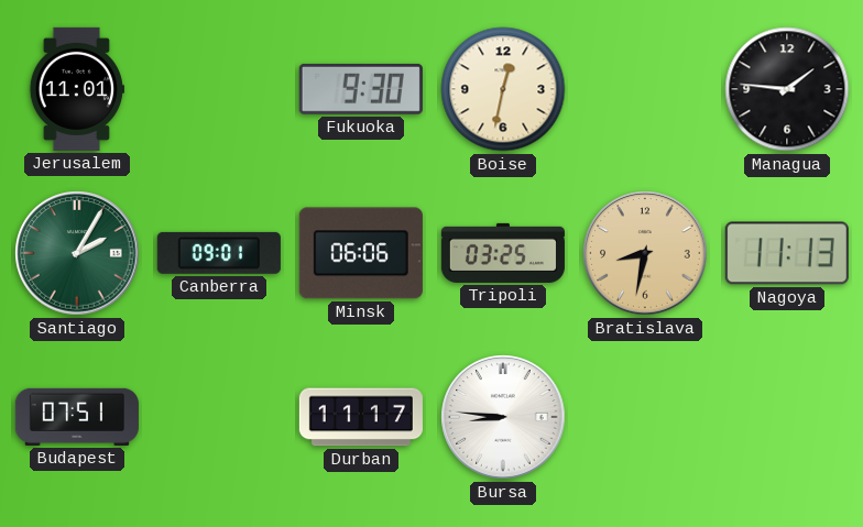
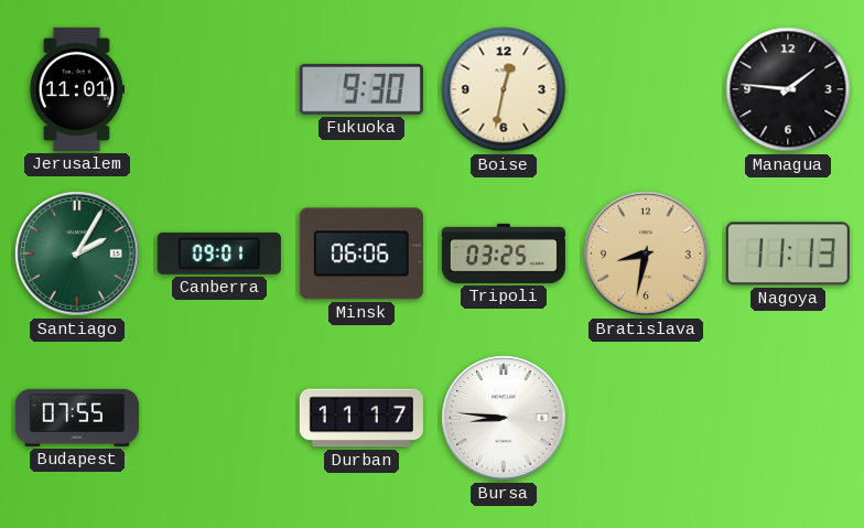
Budapest: 07:51 -> 07:55
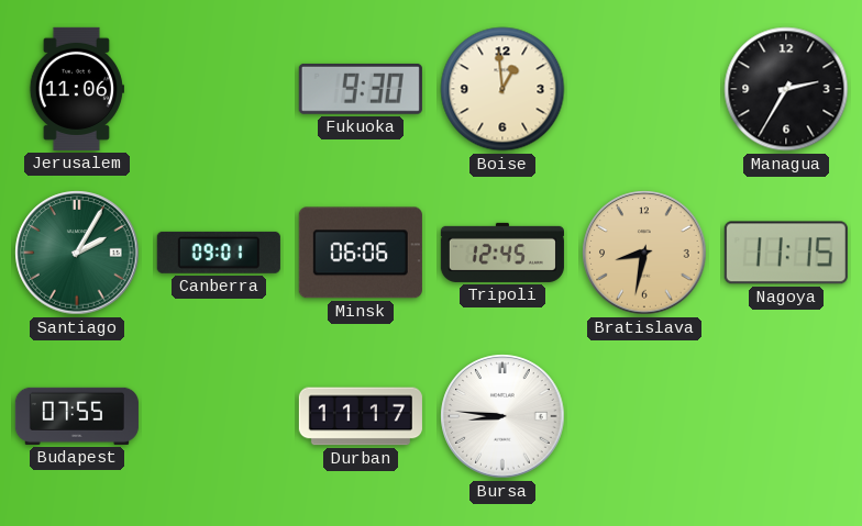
Jerusalem: 11:01 -> 11:06
Boise: 12:32 -> 12:59
Managua: 1:46 -> 2:35
Tripoli: 03:25 -> 12:45
Nagoya: 11:13 -> 11:15
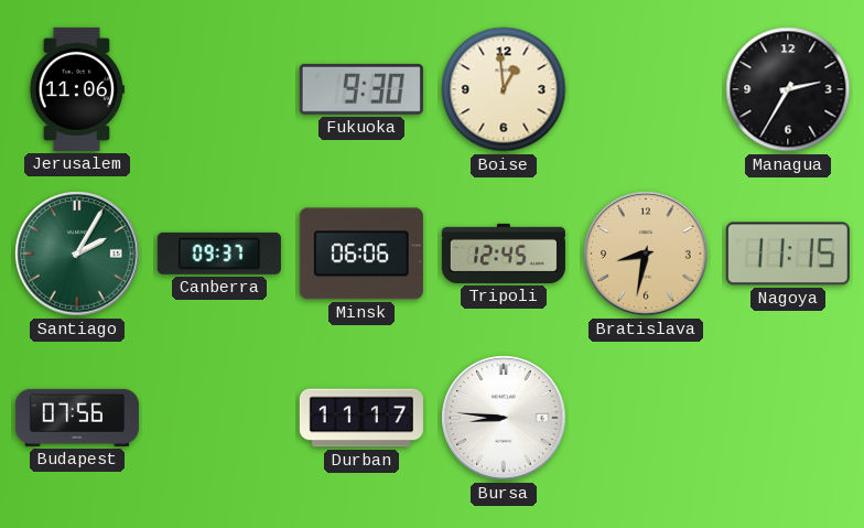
Canberra: 09:01 -> 09:37
Budapest: 07:55 -> 07:56
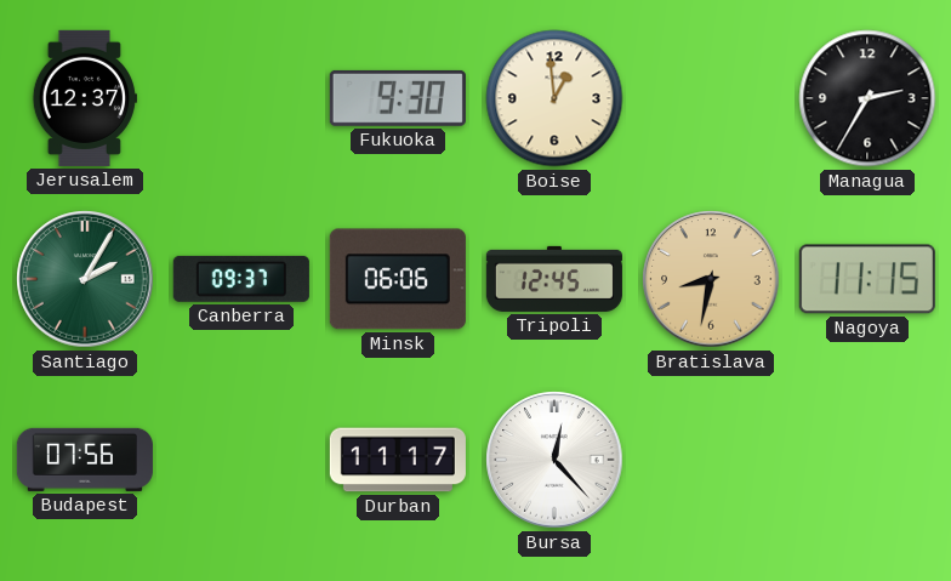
Jerusalem: 11:06 -> 12:37
Bursa: 8:46 -> 12:23
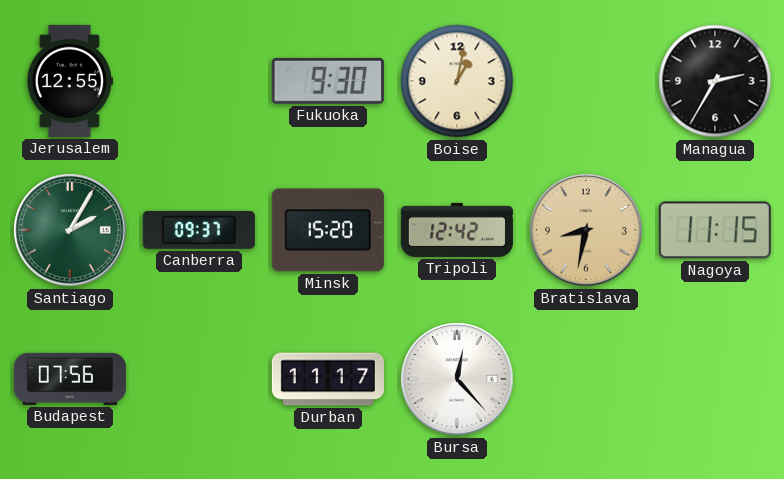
Jerusalem: 12:37 -> 12:55
Boise: 12:59 -> 1:02
Minsk: 06:06 -> 15:20
Tripoli: 12:45 -> 12:42
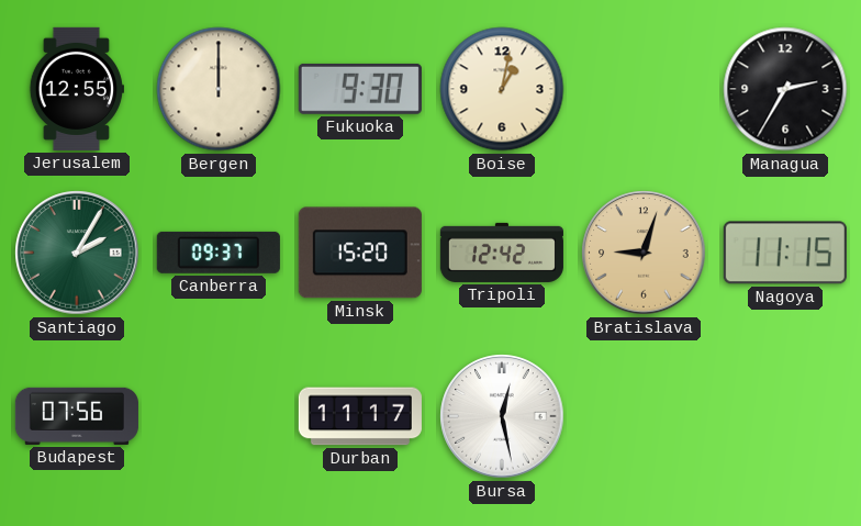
Bergen: none -> 12:00
Bratislava: 8:32 -> 9:03
Bursa: 12:23 -> 12:28
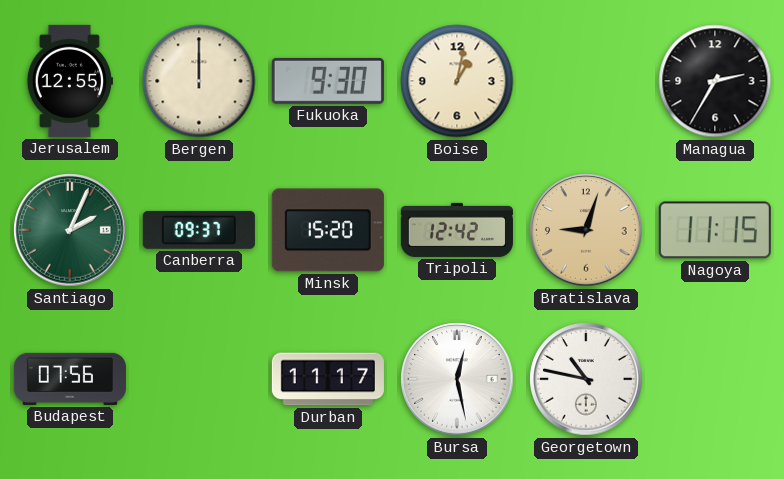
Santiago: 2:05 -> 2:04
Georgetown: none -> 10:47
